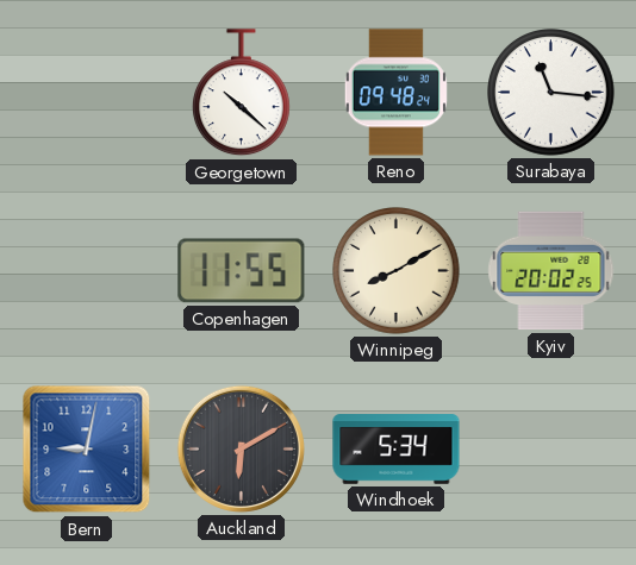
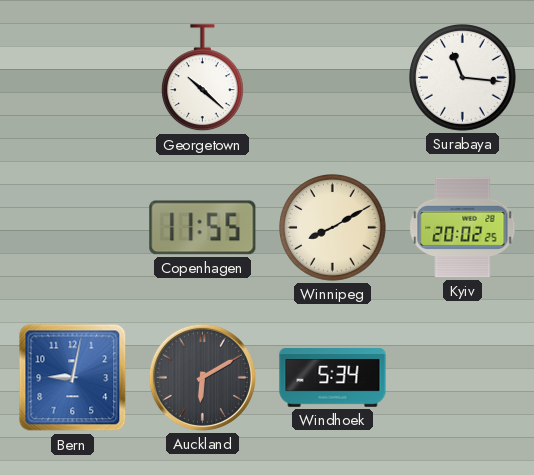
Reno: 09:48 -> none
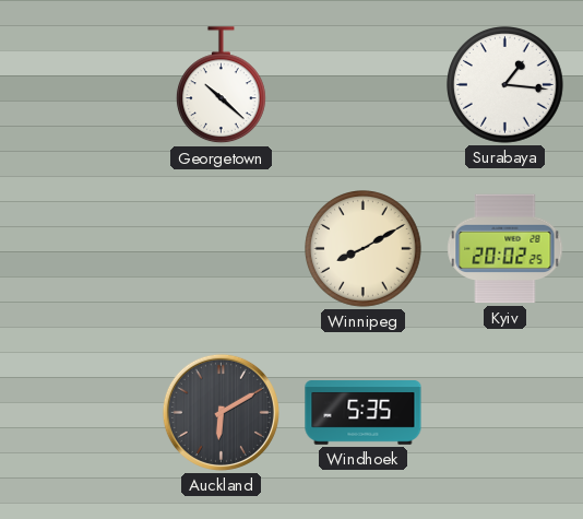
Surabaya: 11:16 -> 1:16
Copenhagen: 11:55 -> none
Bern: 9:02 -> none
Windhoek: 5:34 -> 5:35
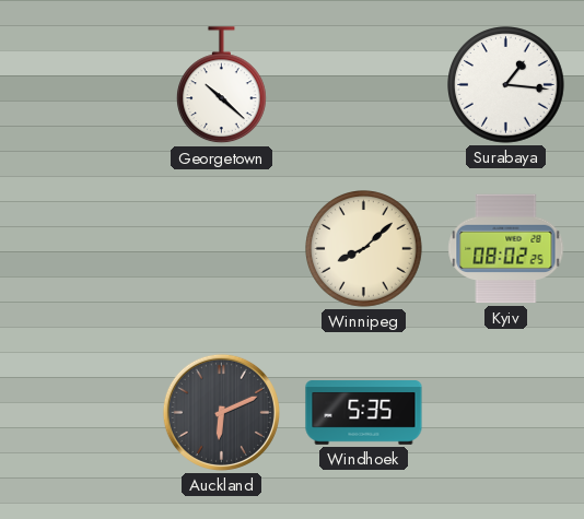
Winnipeg: 8:10 -> 8:08
Kyiv: 20:02 -> 08:02
Auckland: 6:10 -> 6:11
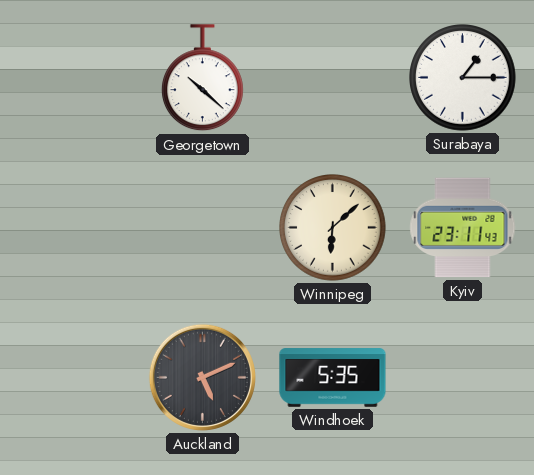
Surabaya: 1:16 -> 1:15
Winnipeg: 8:08 -> 6:08
Kyiv: 08:02 -> 23:11
Auckland: 6:11 -> 5:11
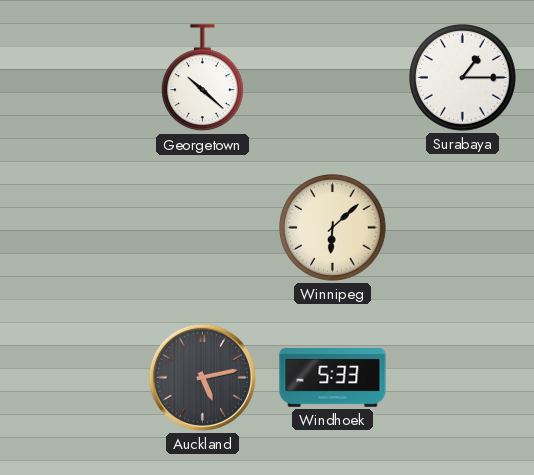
Kyiv: 23:11 -> none
Auckland: 5:11 -> 5:13
Windhoek: 5:35 -> 5:33
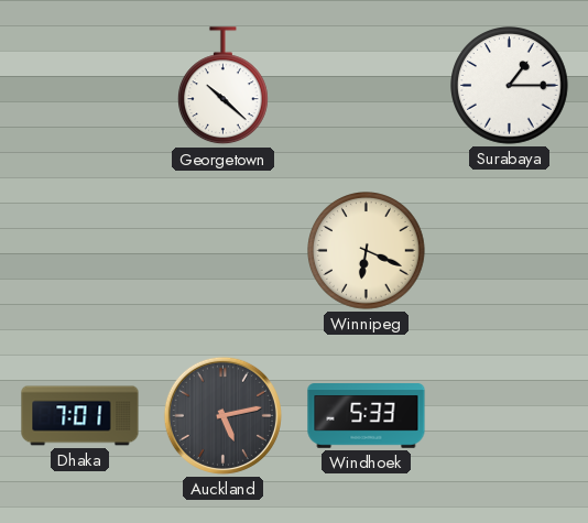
Winnipeg: 6:08 -> 6:19
Dhaka: none -> 7:01
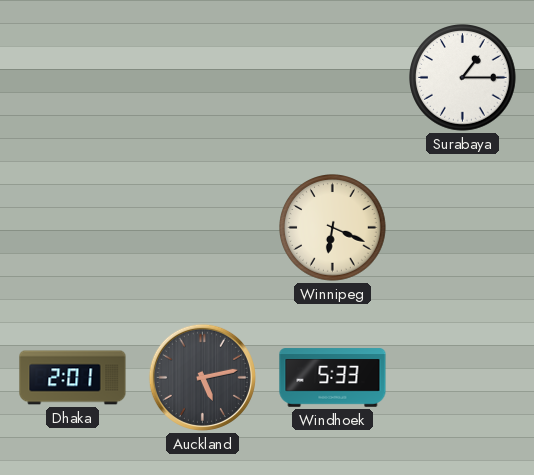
Georgetown: 10:22 -> none
Dhaka: 7:01 -> 2:01
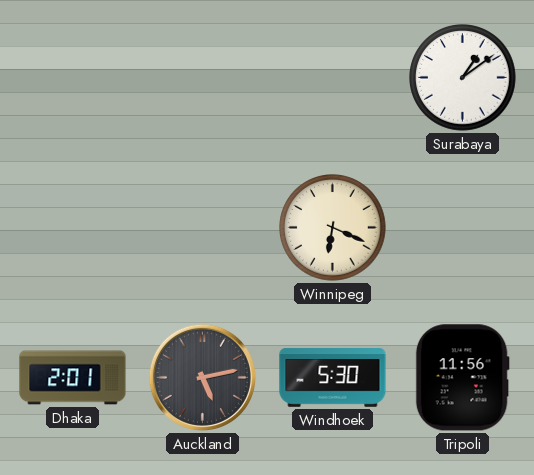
Surabaya: 1:15 -> 1:09
Windhoek: 5:33 -> 5:30
Tripoli: none -> 11:56
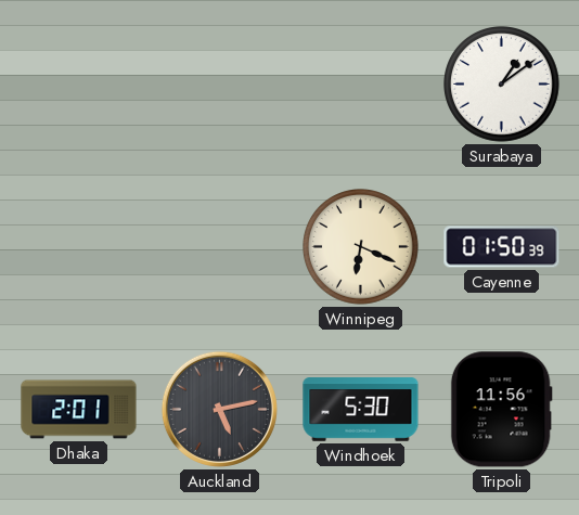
Cayenne: none -> 01:50
